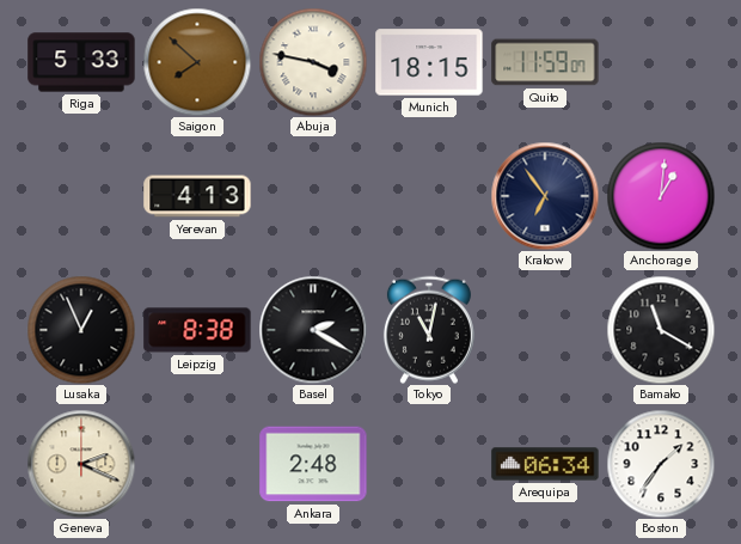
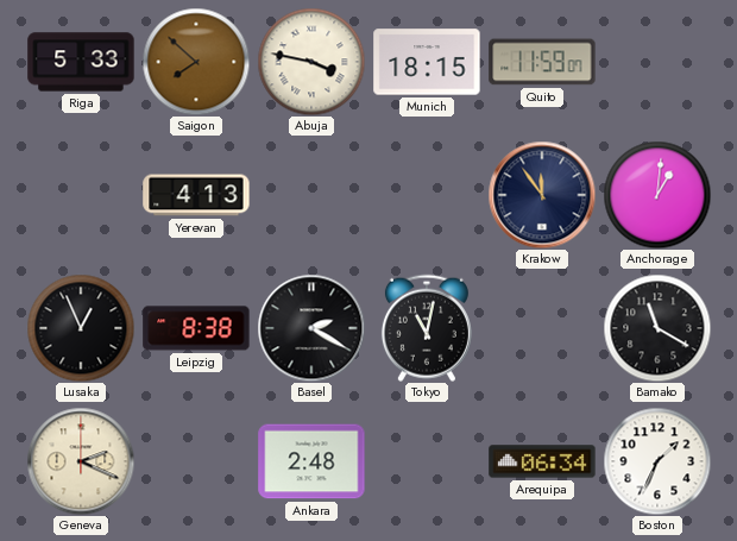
Krakow: 6:54 -> 11:54
Boston: 1:36 -> 1:34
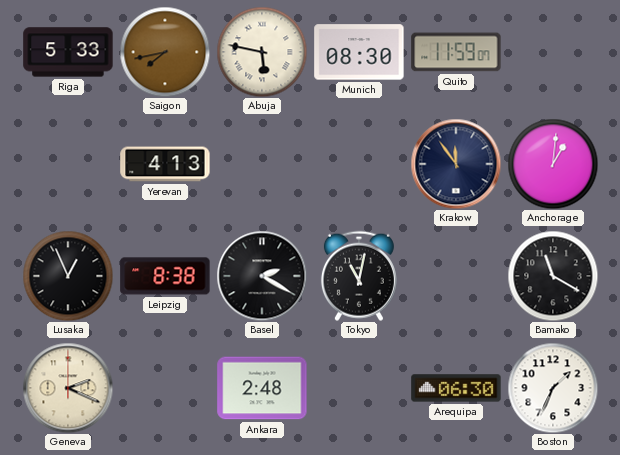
Saigon: 7:52 -> 7:43
Abuja: 3:47 -> 5:47
Munich: 18:15 -> 08:30
Arequipa: 06:34 -> 06:30
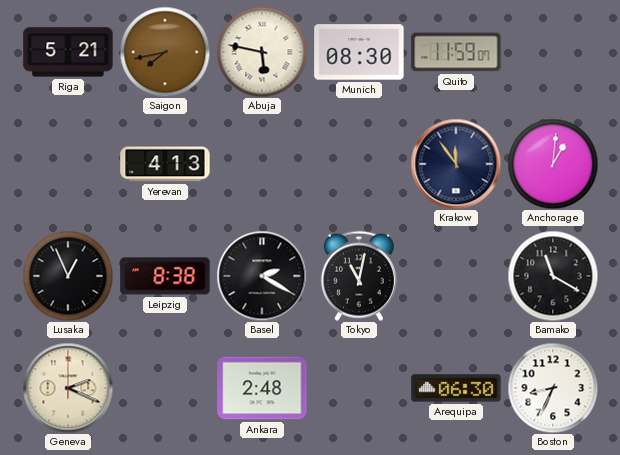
Riga: 5:33 -> 5:21
Boston: 1:34 -> 8:34
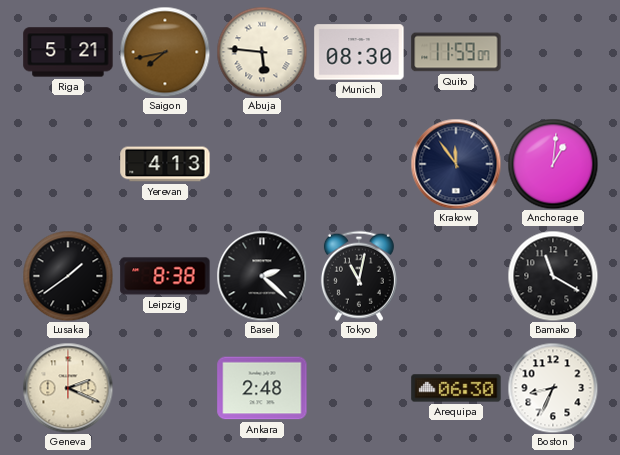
Abuja: 5:47 -> 5:46
Lusaka: 12:56 -> 1:39
Basel: 2:20 -> 2:22
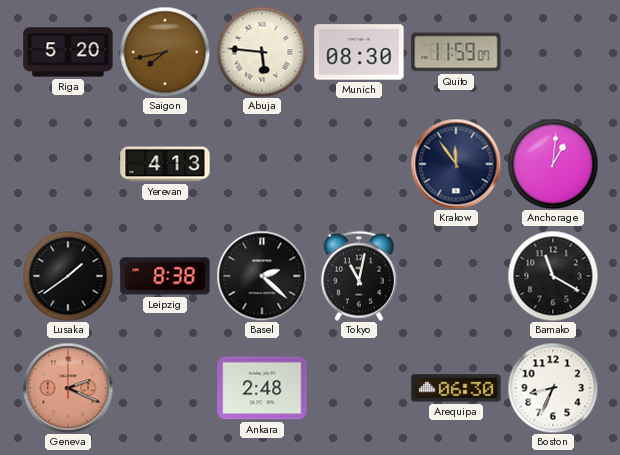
Riga: 5:21 -> 5:20
Geneva dial: cream -> salmon
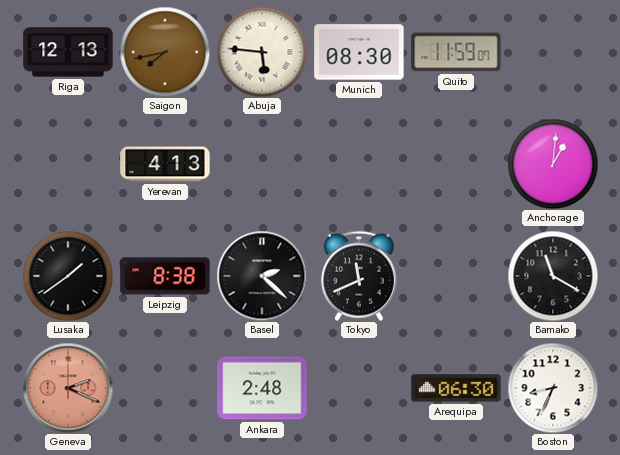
Riga: 5:20 -> 12:13
Krakow: 11:54 -> none
Tokyo: 11:02 -> 11:41
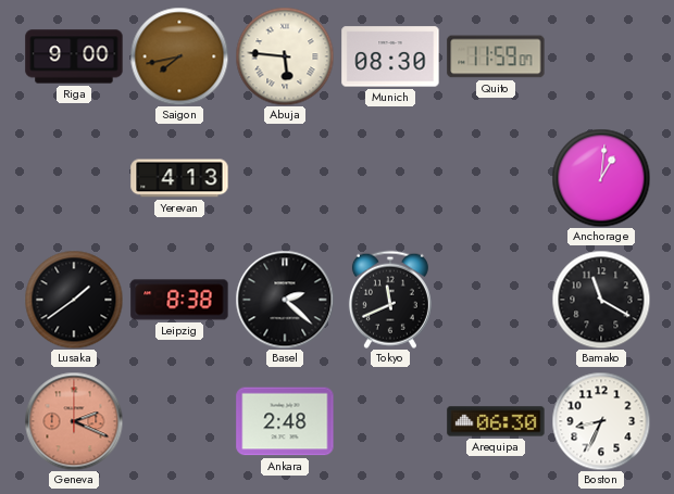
Riga: 12:13 -> 9:00
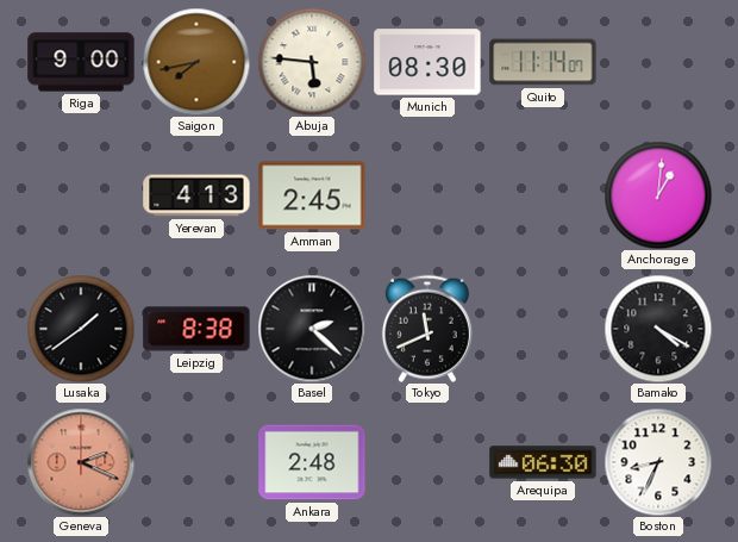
Quito: 11:59 -> 11:14
Amman: none -> 2:45
Bamako: 11:20 -> 4:20
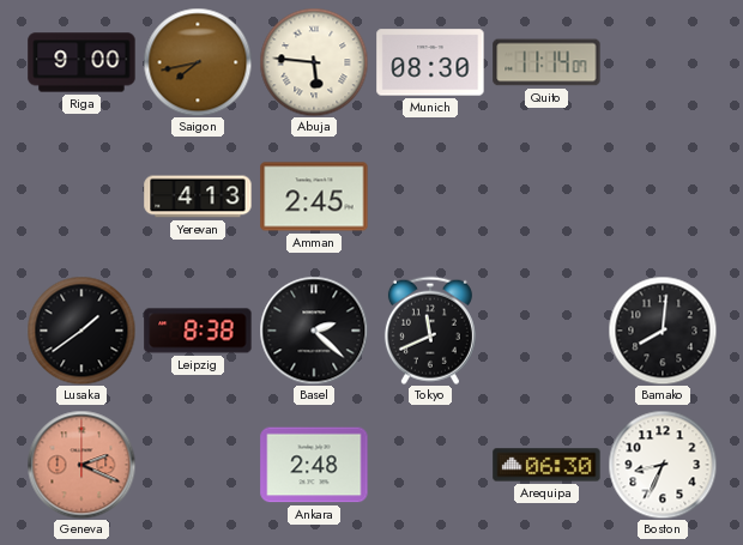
Anchorage: 1:01 -> none
Bamako: 4:20 -> 8:01
